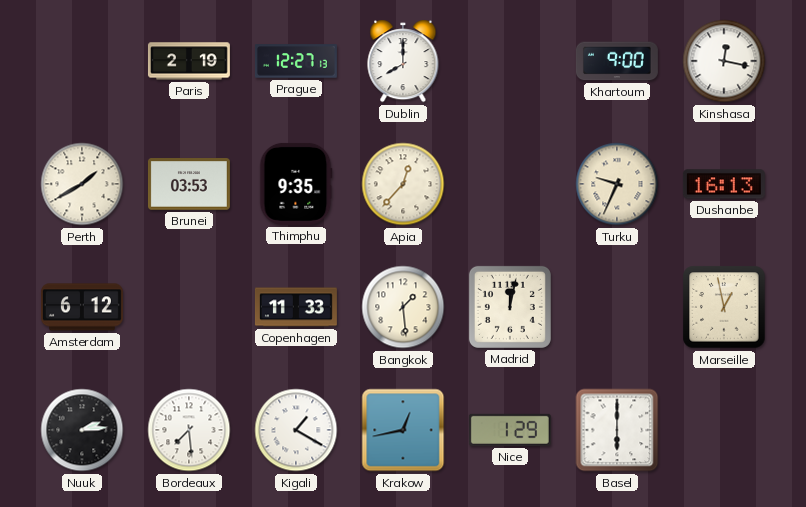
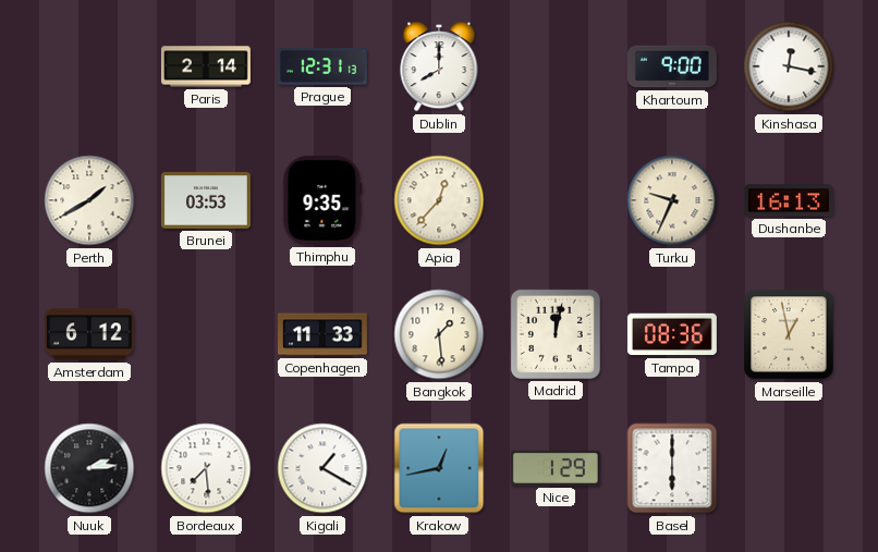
Paris: 2:19 -> 2:14
Prague: 12:27 -> 12:31
Tampa: none -> 08:36
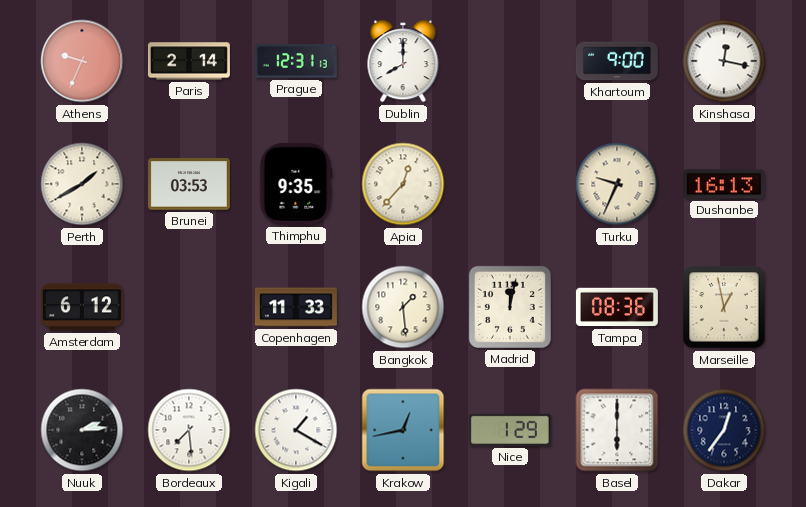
Athens: none -> 9:34
Dakar: none -> 12:36
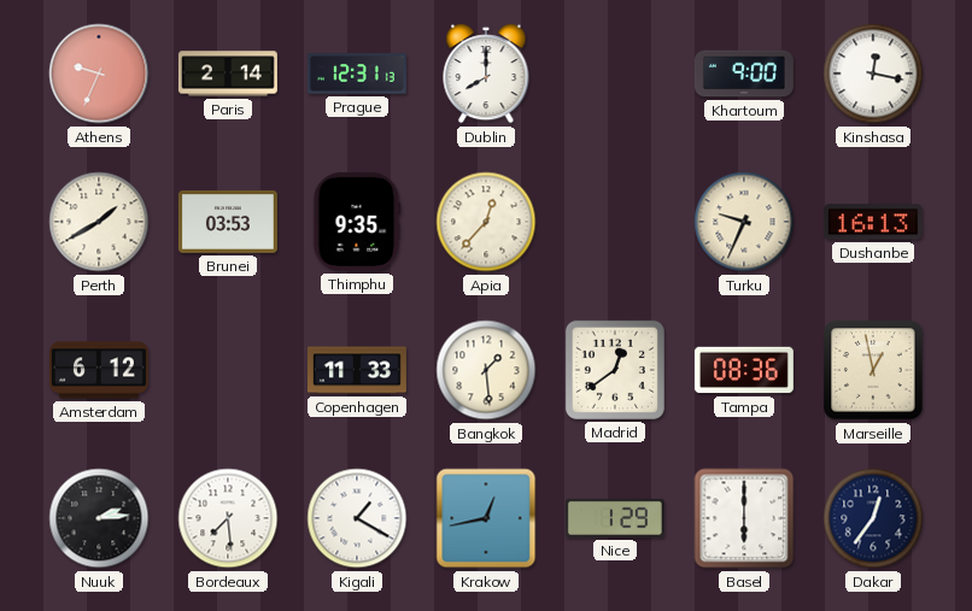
Madrid: 12:02 -> 12:39
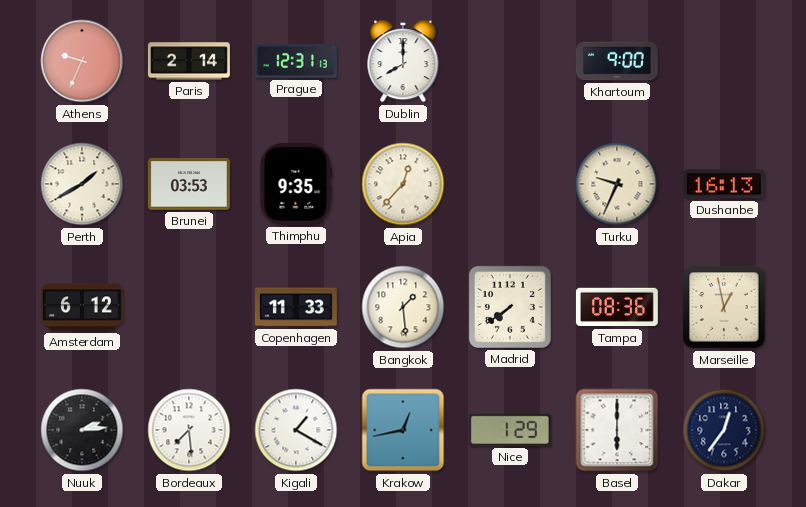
Kinshasa: 12:17 -> none
Madrid: 12:39 -> 7:39
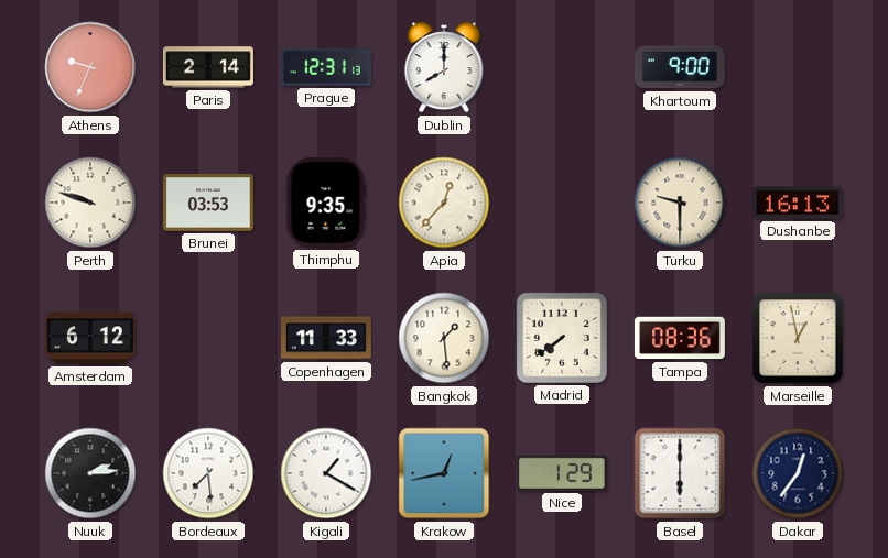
Perth: 1:40 -> 9:48
Turku: 9:34 -> 9:30
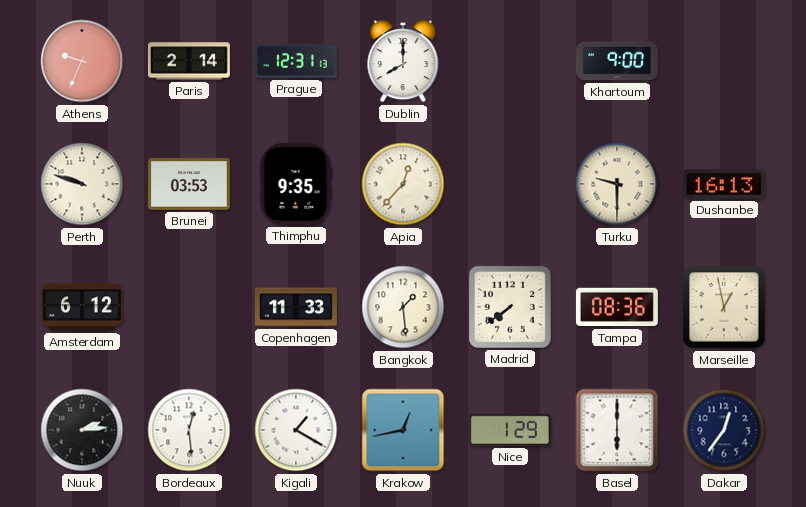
Bordeaux: 7:29 -> 12:29
